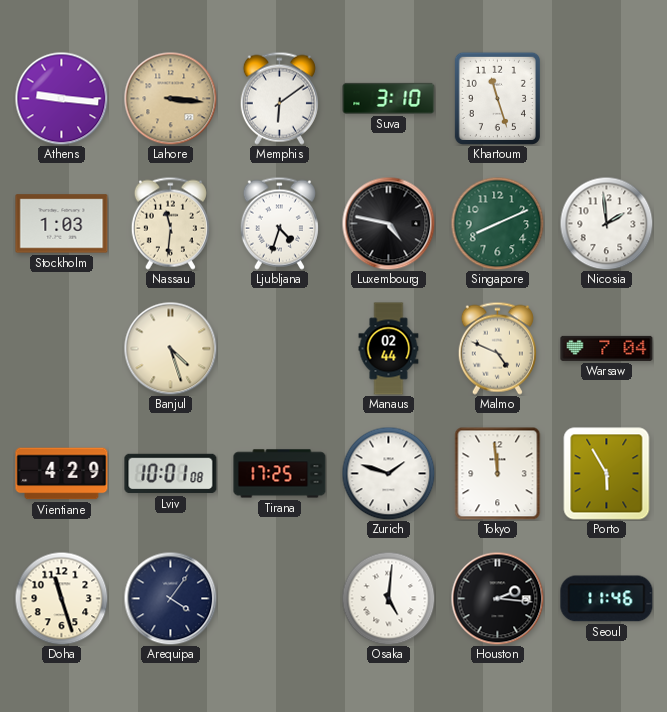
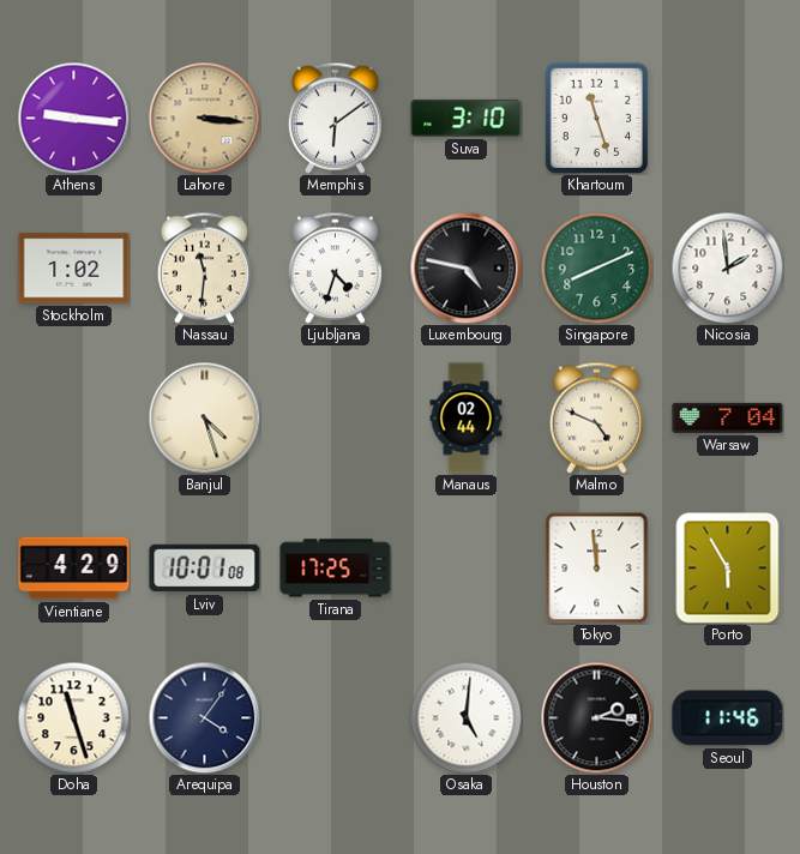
Stockholm: 1:03 -> 1:02
Zurich: 1:48 -> none
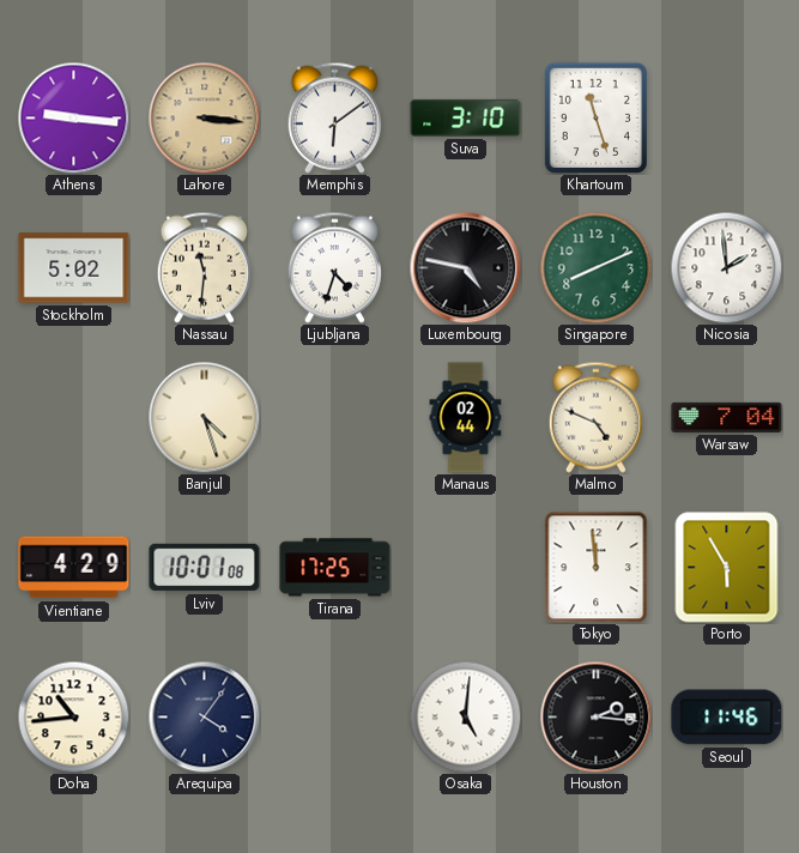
Stockholm: 1:02 -> 5:02
Doha: 11:27 -> 10:44
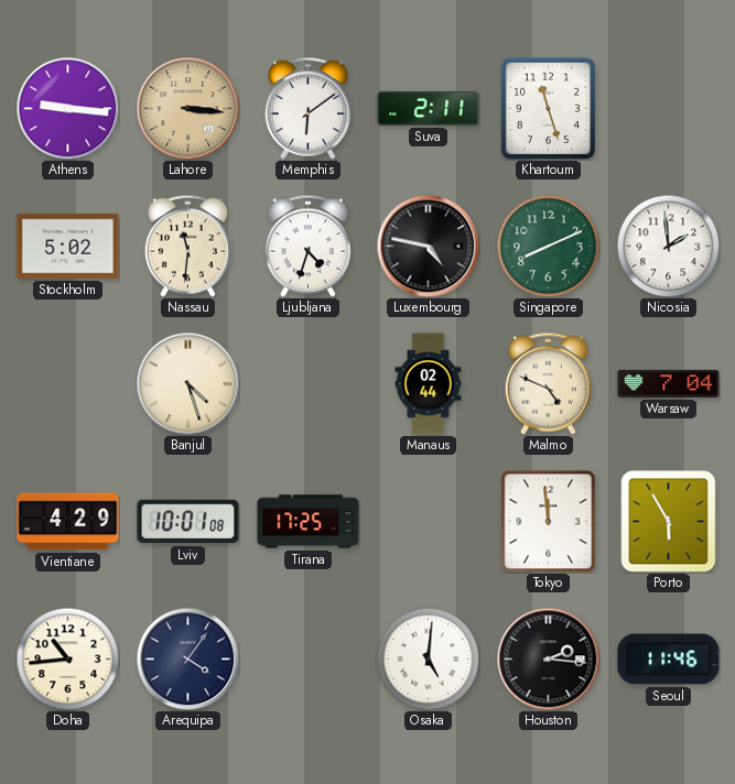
Suva: 3:10 -> 2:11
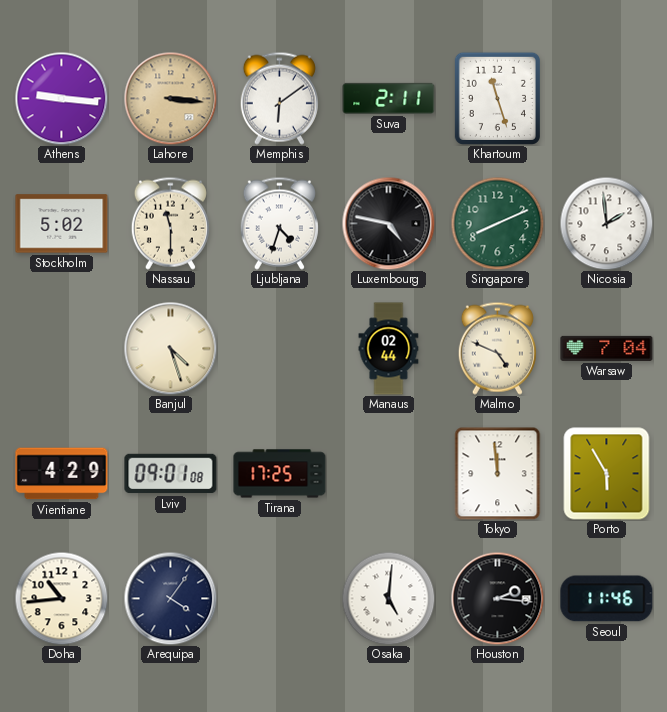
Nassau: 11:31 -> 11:30
Lviv: 10:01 -> 09:01
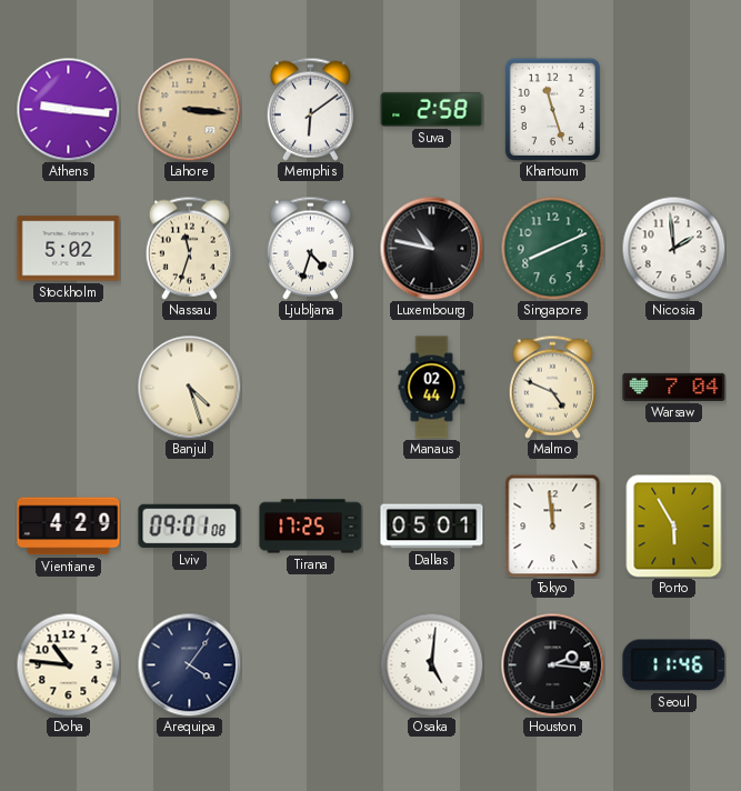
Suva: 2:11 -> 2:58
Nassau: 11:30 -> 11:33
Luxembourg: 4:47 -> 10:47
Dallas: none -> 05:01
Doha: 10:44 -> 10:46
